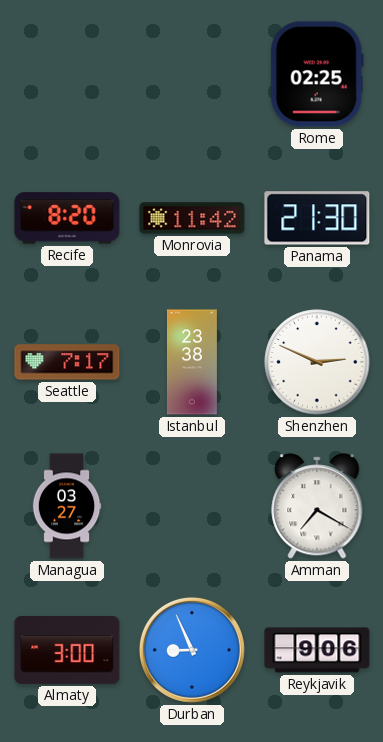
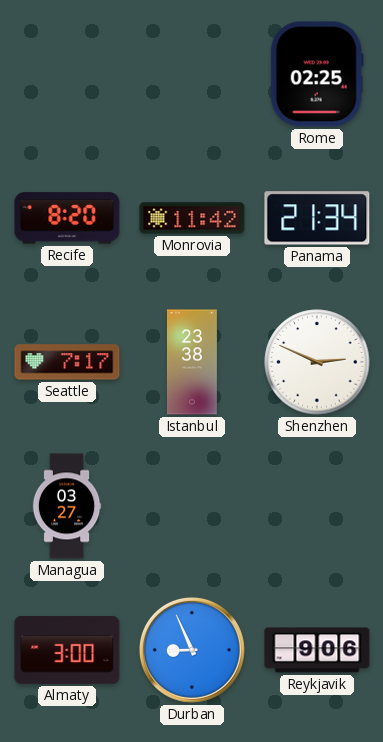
Panama: 21:30 -> 21:34
Amman: 7:20 -> none
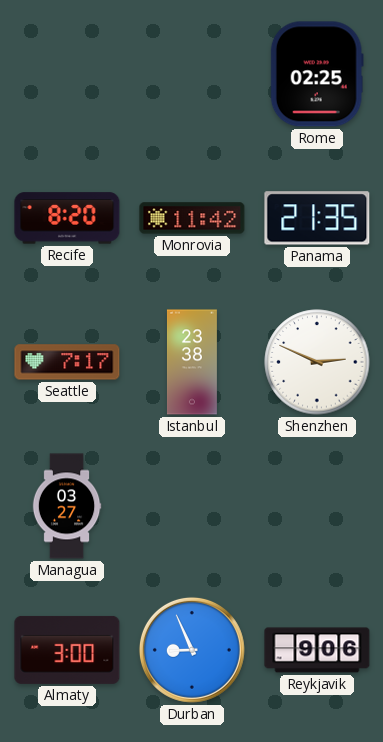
Panama: 21:34 -> 21:35
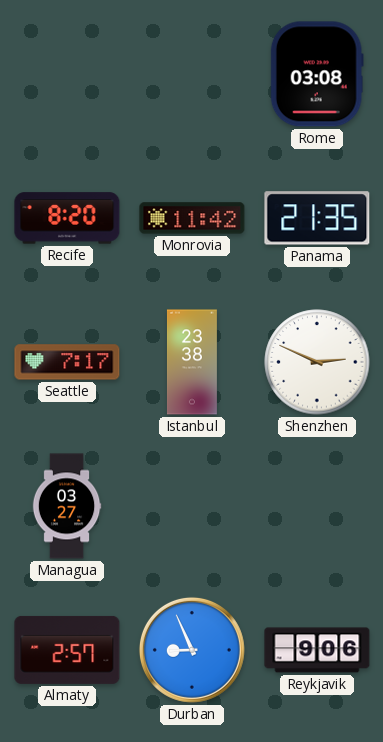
Rome: 02:25 -> 03:08
Almaty: 3:00 -> 2:57
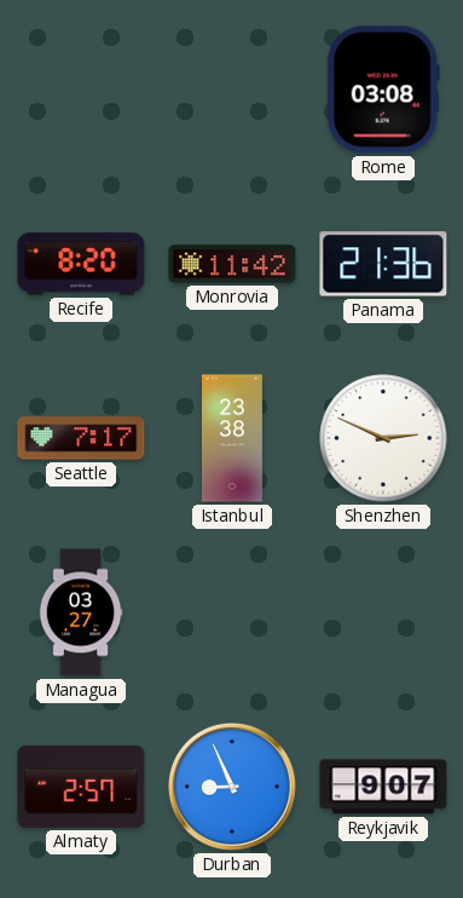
Panama: 21:35 -> 21:36
Reykjavik: 9:06 -> 9:07
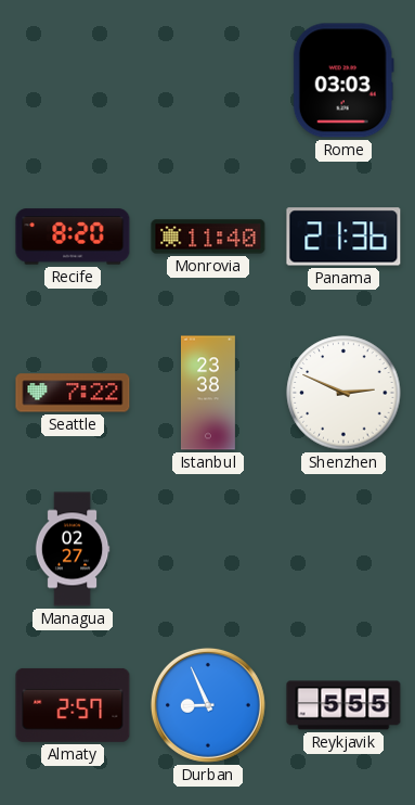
Rome: 03:08 -> 03:03
Monrovia: 11:42 -> 11:40
Seattle: 7:17 -> 7:22
Managua: 03:27 -> 02:27
Reykjavik: 9:07 -> 5:55
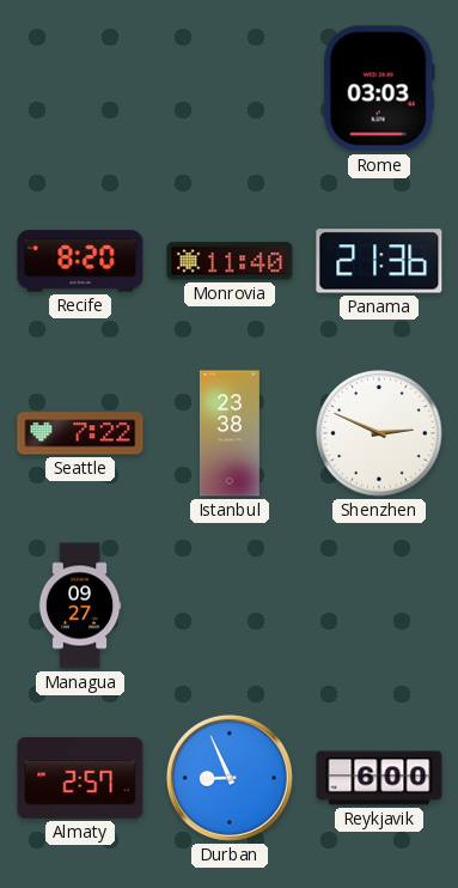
Managua: 02:27 -> 09:27
Reykjavik: 5:55 -> 6:00
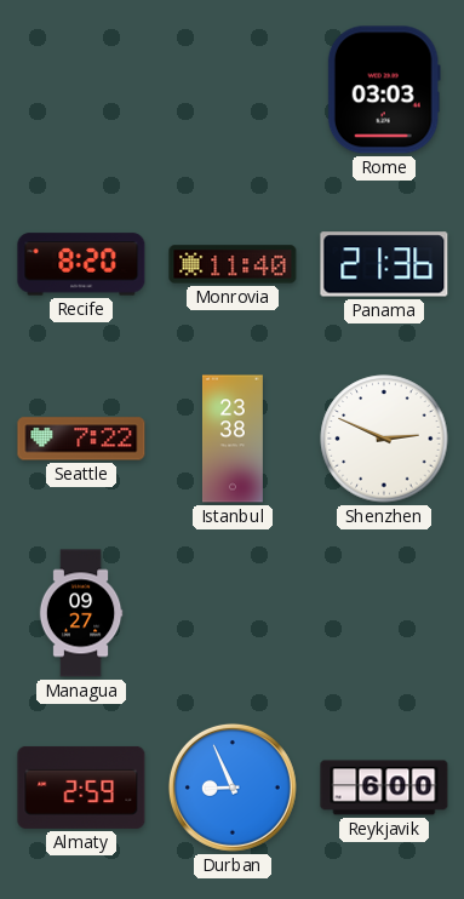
Almaty: 2:57 -> 2:59
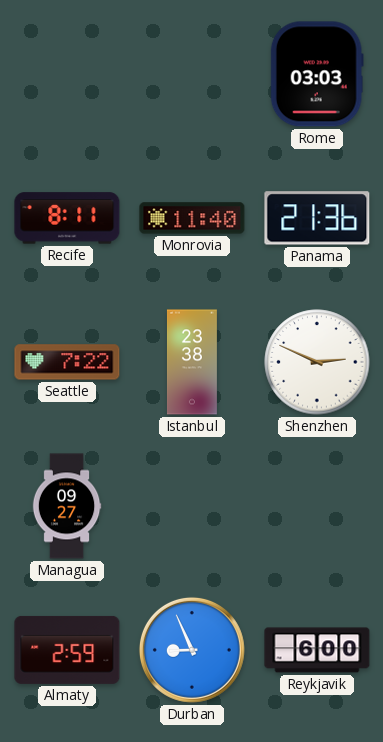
Recife: 8:20 -> 8:11
